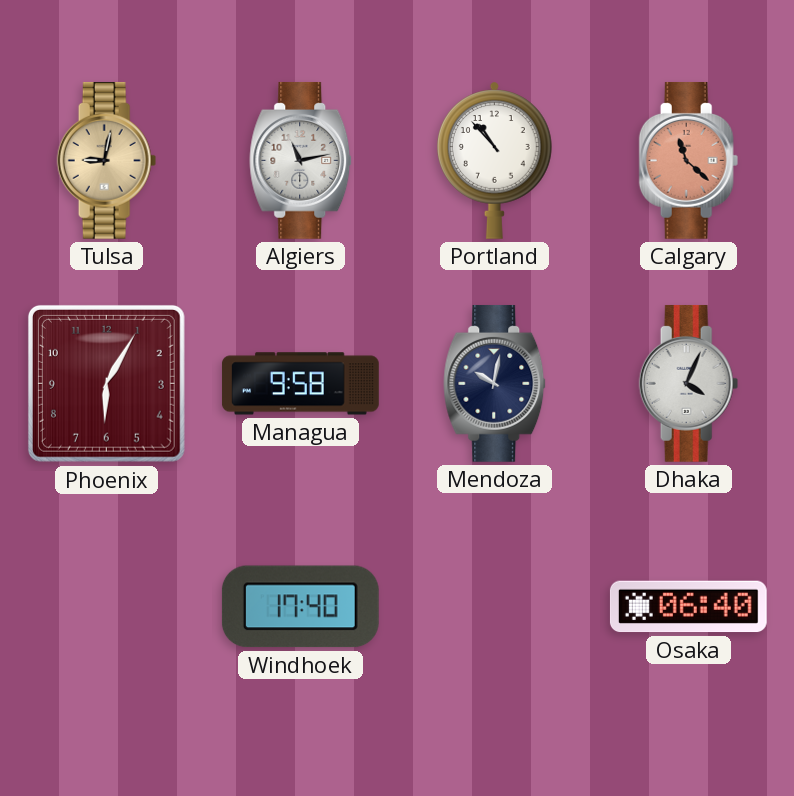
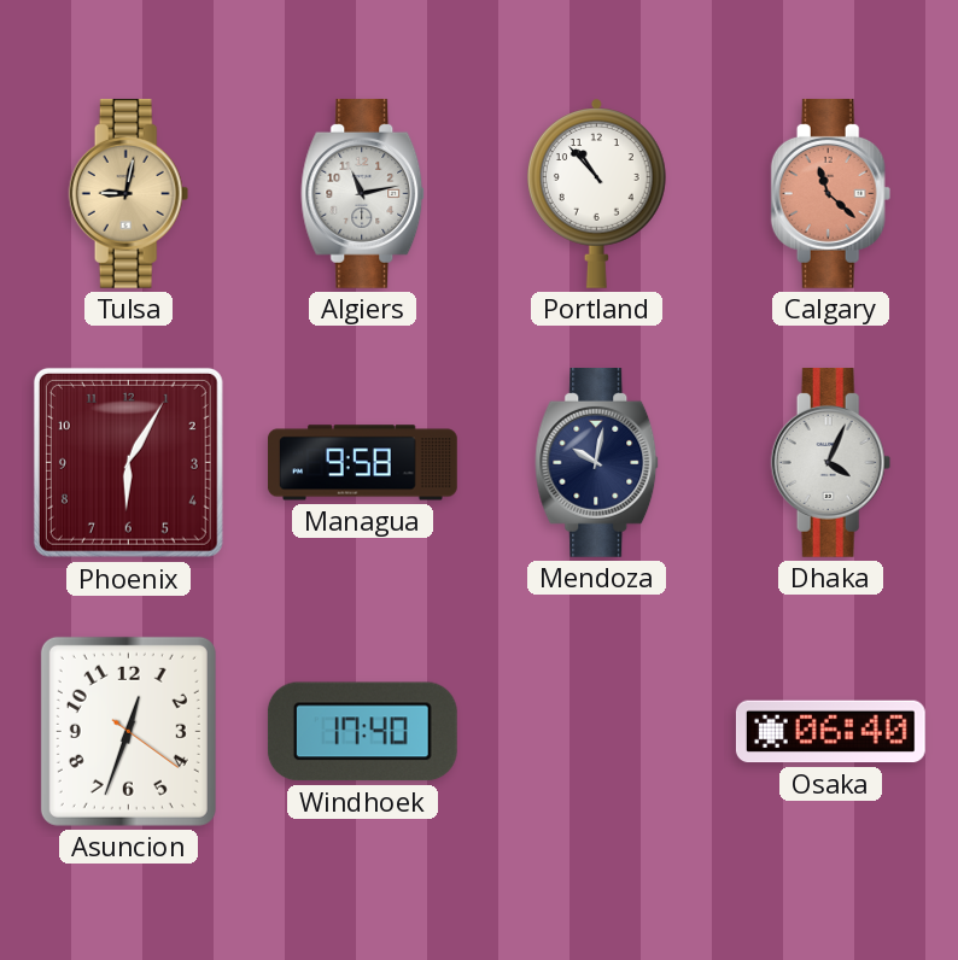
Asuncion: none -> 12:33
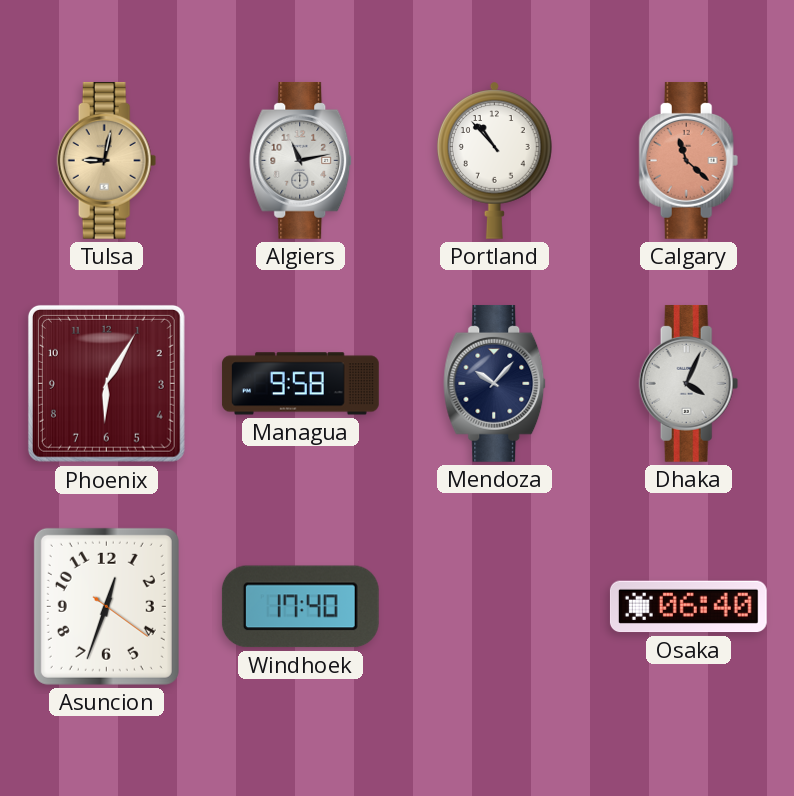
Mendoza: 10:02 -> 10:07
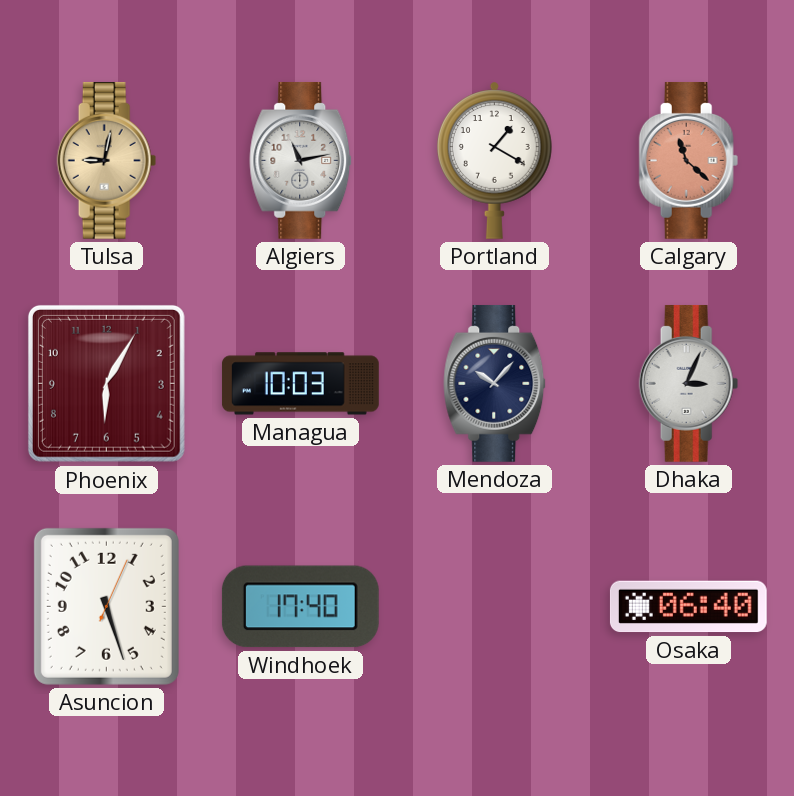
Portland: 10:53 -> 1:20
Managua: 9:58 -> 10:03
Dhaka: 4:04 -> 3:04
Asuncion: 12:33 -> 5:27
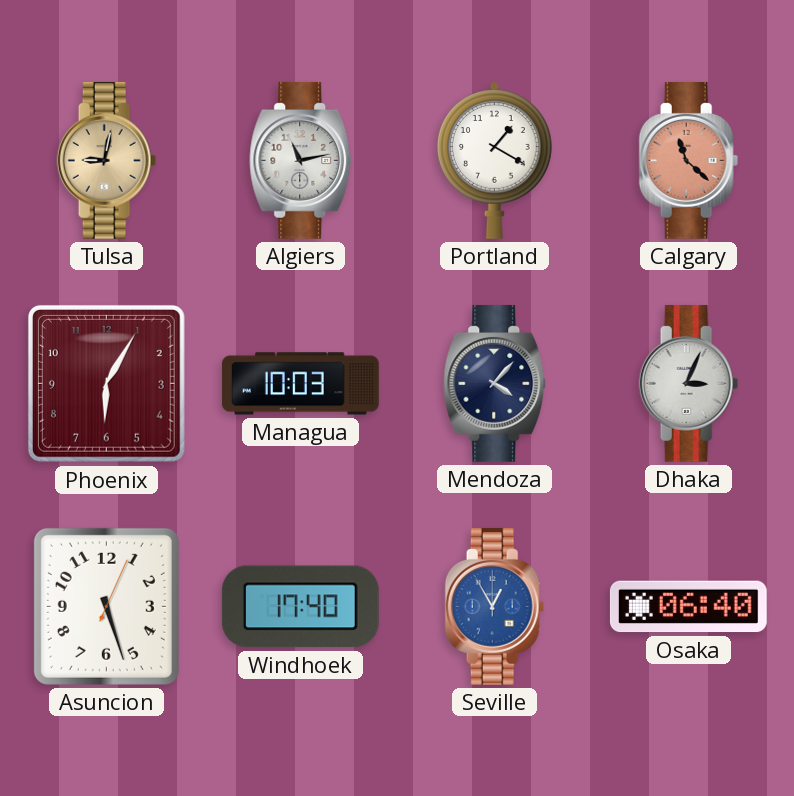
Mendoza: 10:07 -> 4:07
Seville: none -> 12:55
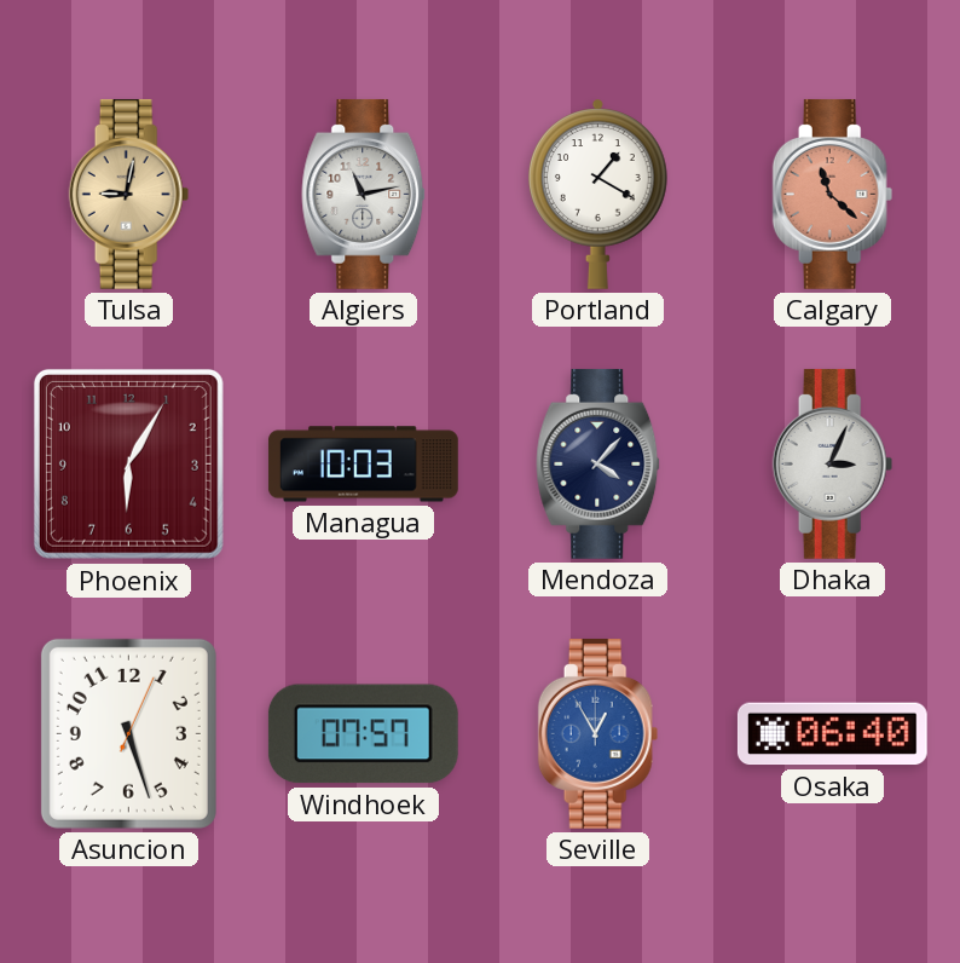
Windhoek: 17:40 -> 07:57
